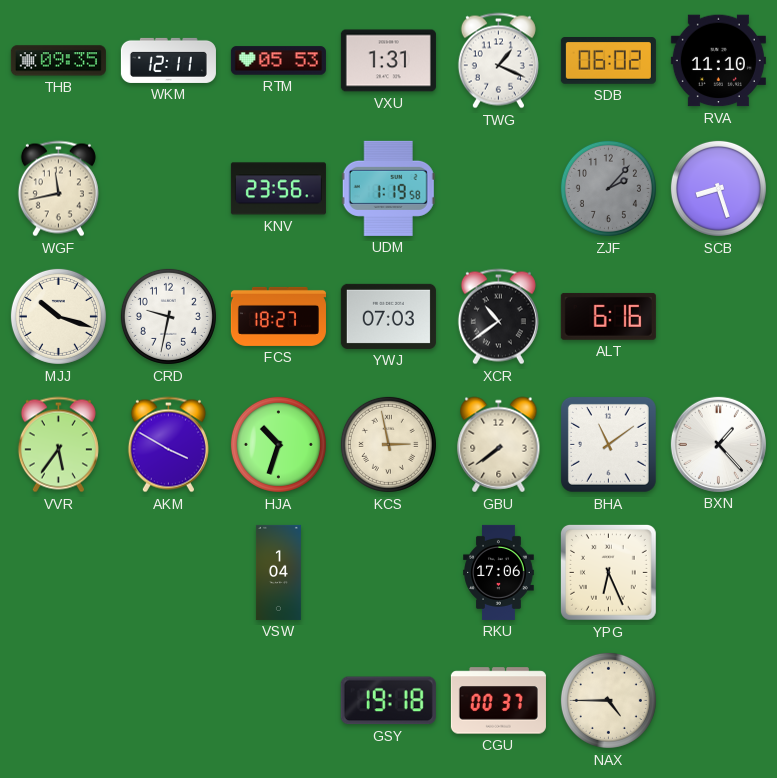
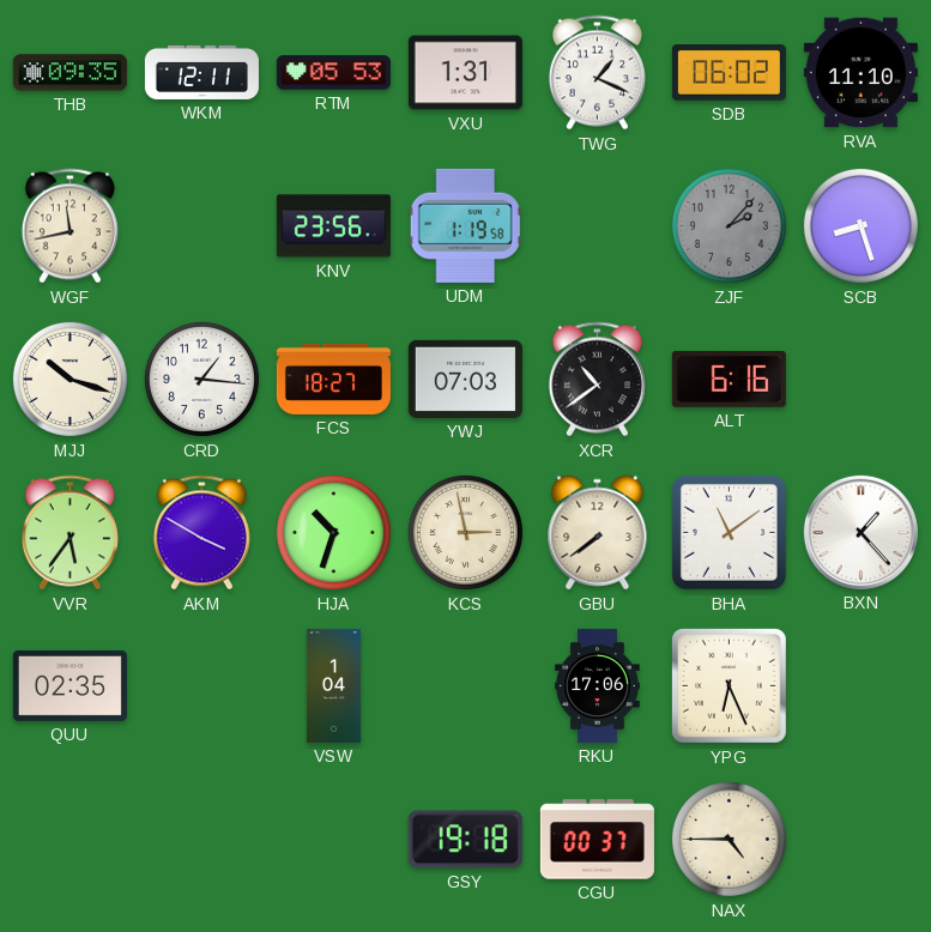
CRD: 9:32 -> 1:16
QUU: none -> 02:35
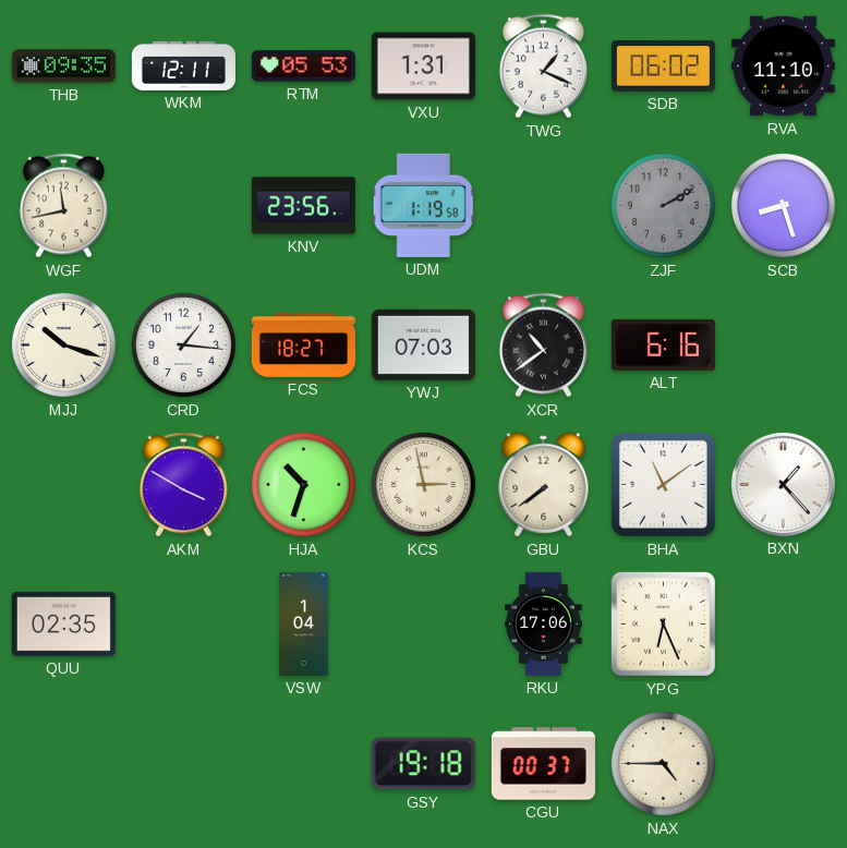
ZJF: 2:07 -> 2:10
VVR: 5:36 -> none
